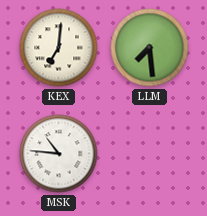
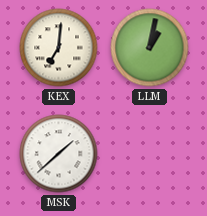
LLM: 7:29 -> 1:02
MSK: 10:46 -> 1:38
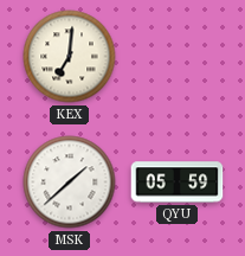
LLM: 1:02 -> none
QYU: none -> 05:59
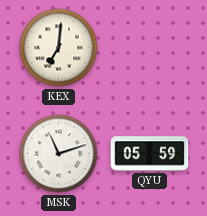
MSK: 1:38 -> 11:12
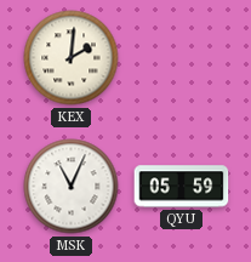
KEX: 7:01 -> 2:01
MSK: 11:12 -> 11:04
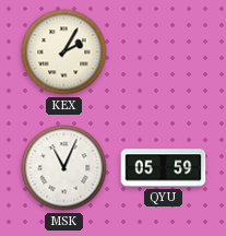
KEX: 2:01 -> 2:05
